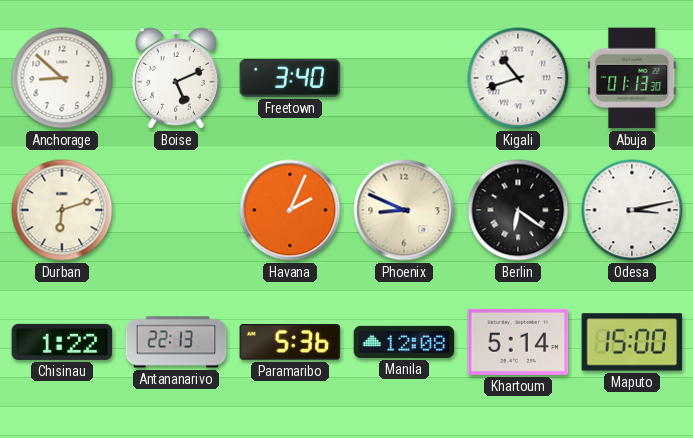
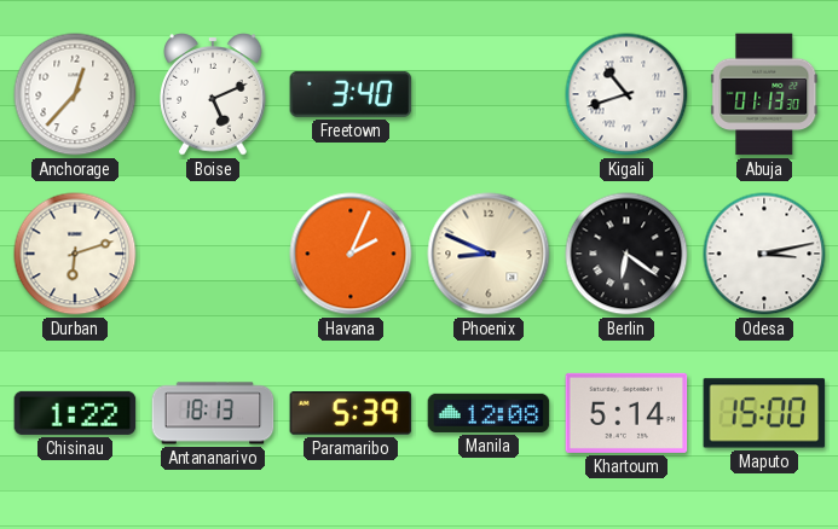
Anchorage: 8:52 -> 12:37
Antananarivo: 22:13 -> 18:13
Paramaribo: 5:36 -> 5:39
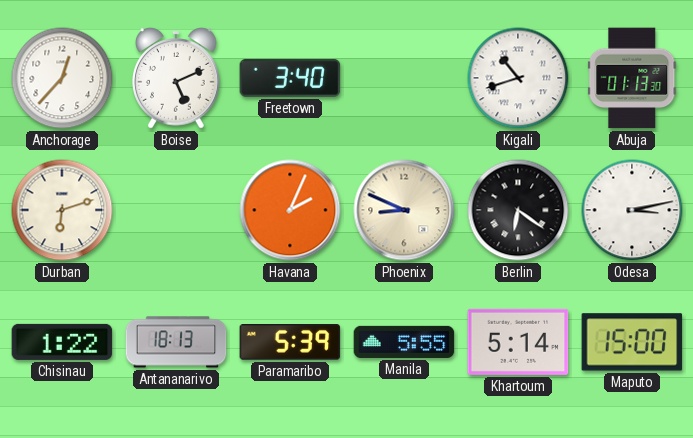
Manila: 12:08 -> 5:55
